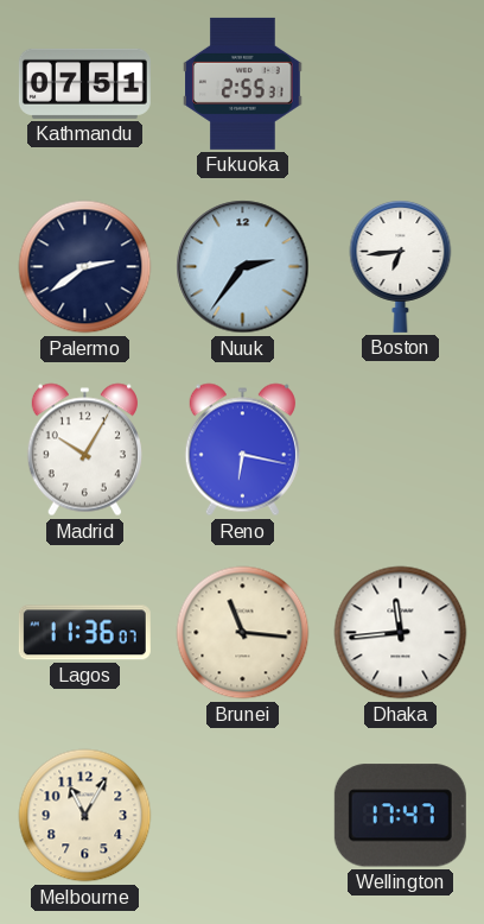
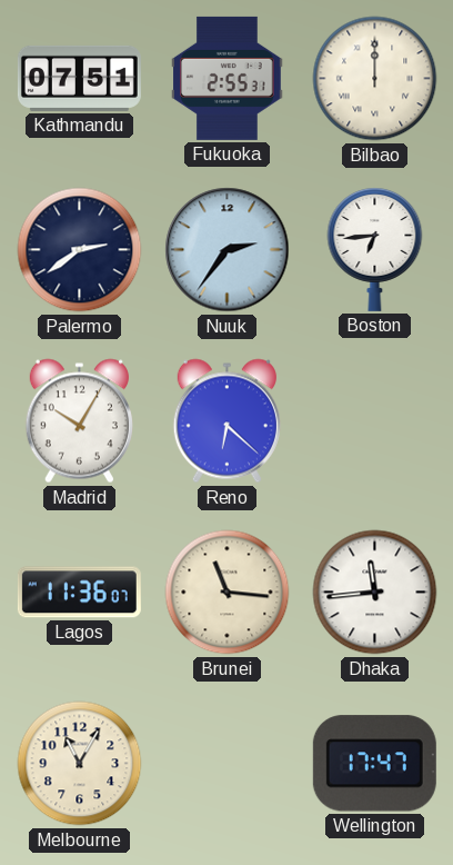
Bilbao: none -> 12:00
Reno: 6:17 -> 6:22
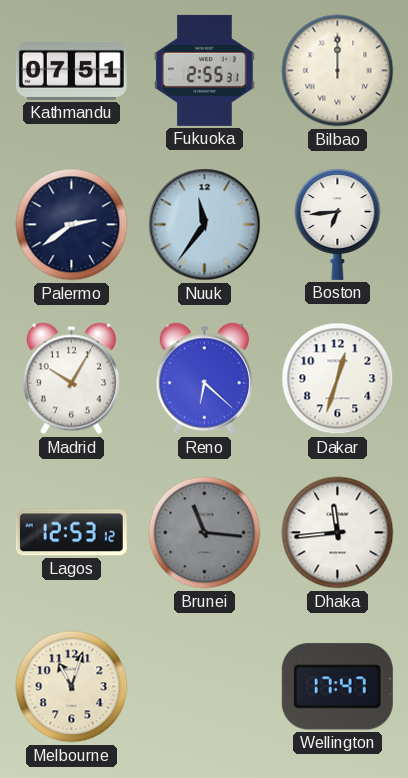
Nuuk: 2:36 -> 11:36
Dakar: none -> 12:33
Lagos: 11:36 -> 12:53
Brunei dial: cream -> grey
Melbourne: 11:05 -> 11:03
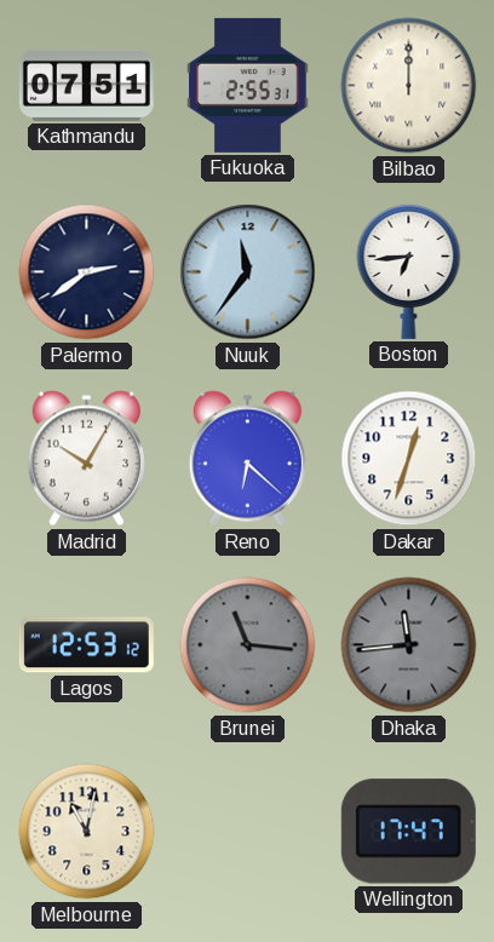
Dhaka dial: white -> grey
Melbourne: 11:03 -> 11:02
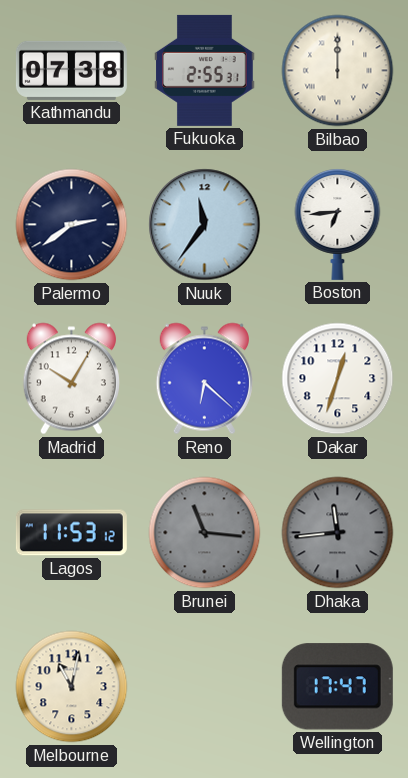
Kathmandu: 07:51 -> 07:38
Lagos: 12:53 -> 11:53
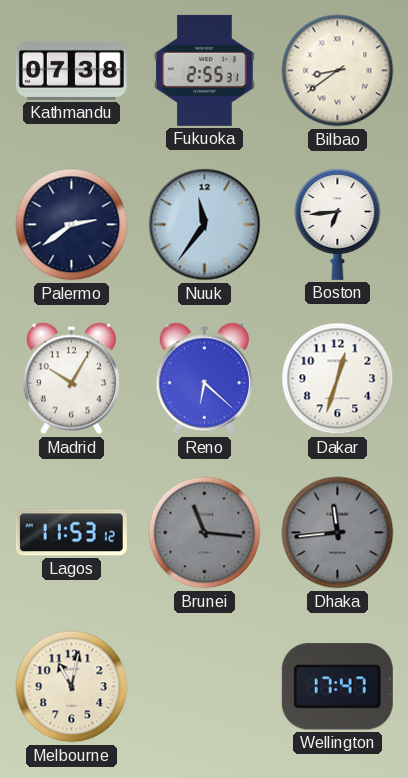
Bilbao: 12:00 -> 8:39
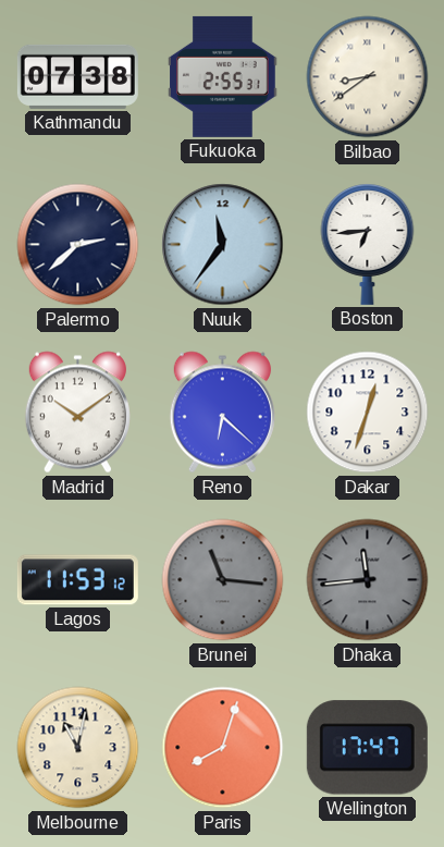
Palermo: 2:39 -> 2:38
Madrid: 10:05 -> 10:09
Paris: none -> 8:03
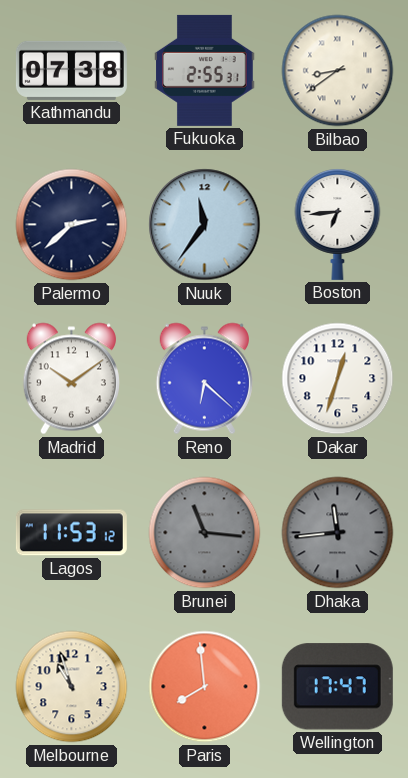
Melbourne: 11:02 -> 10:57
Paris: 8:03 -> 7:59
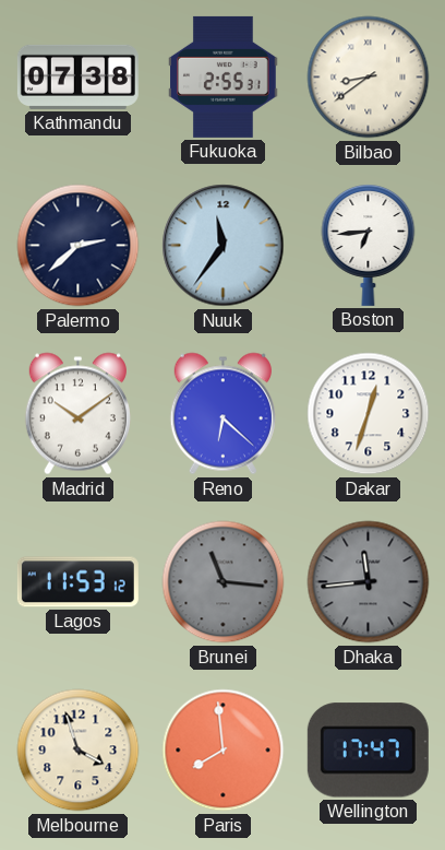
Melbourne: 10:57 -> 3:57
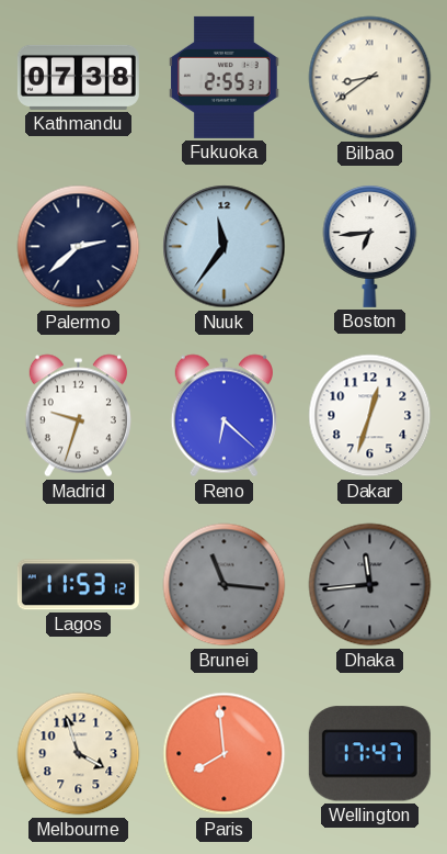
Madrid: 10:09 -> 9:33
